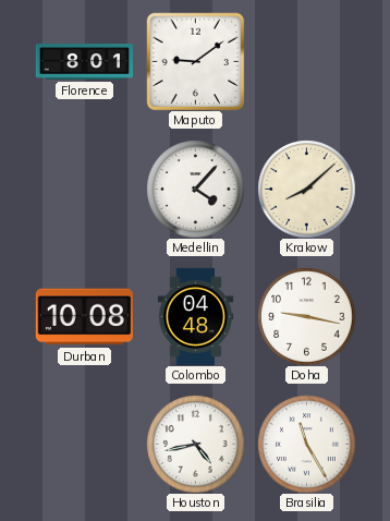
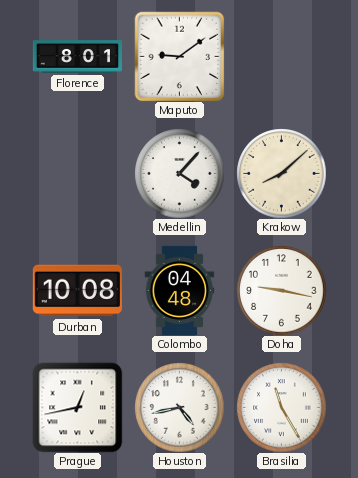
Prague: none -> 12:43
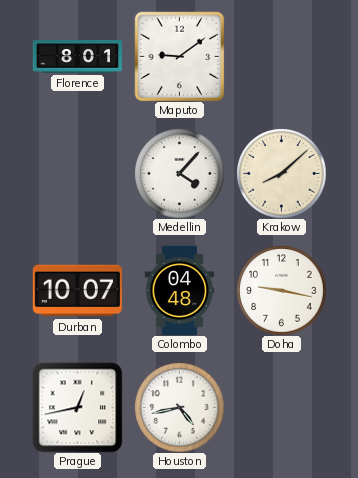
Durban: 10:08 -> 10:07
Brasilia: 11:25 -> none
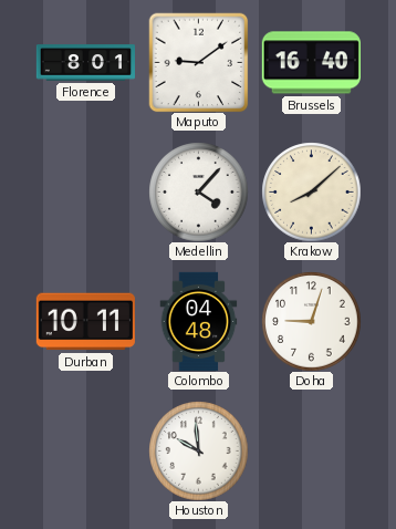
Brussels: none -> 16:40
Durban: 10:07 -> 10:11
Doha: 9:17 -> 9:03
Prague: 12:43 -> none
Houston: 4:43 -> 9:59
